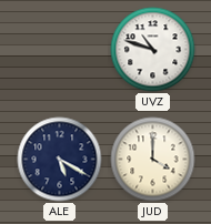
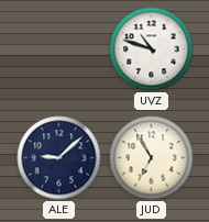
ALE: 5:20 -> 9:08
JUD: 4:00 -> 6:55
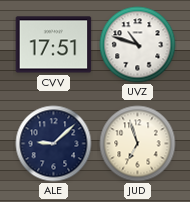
CVV: none -> 17:51
JUD: 6:55 -> 6:57
